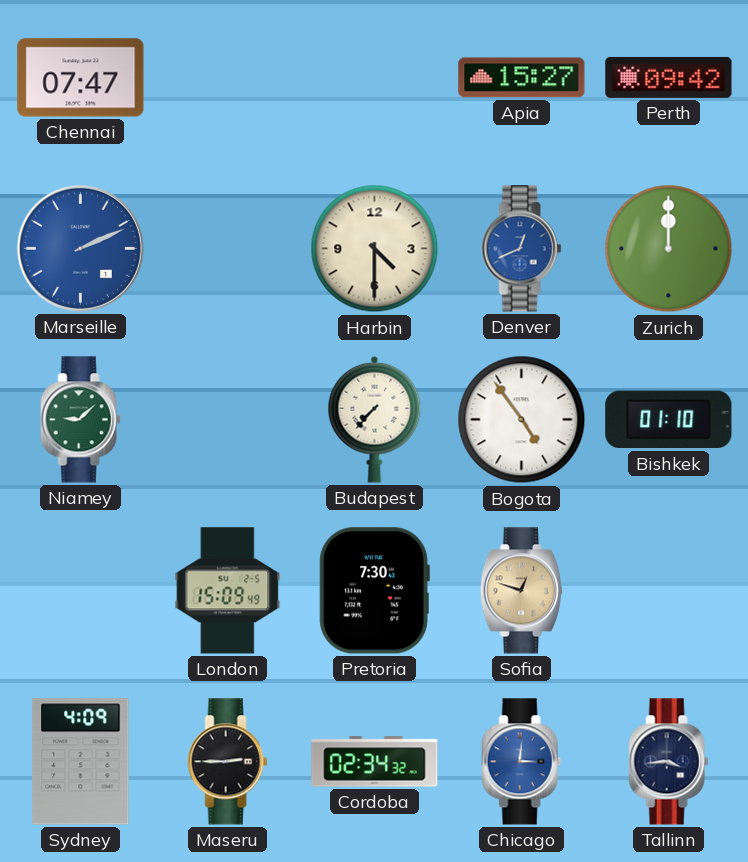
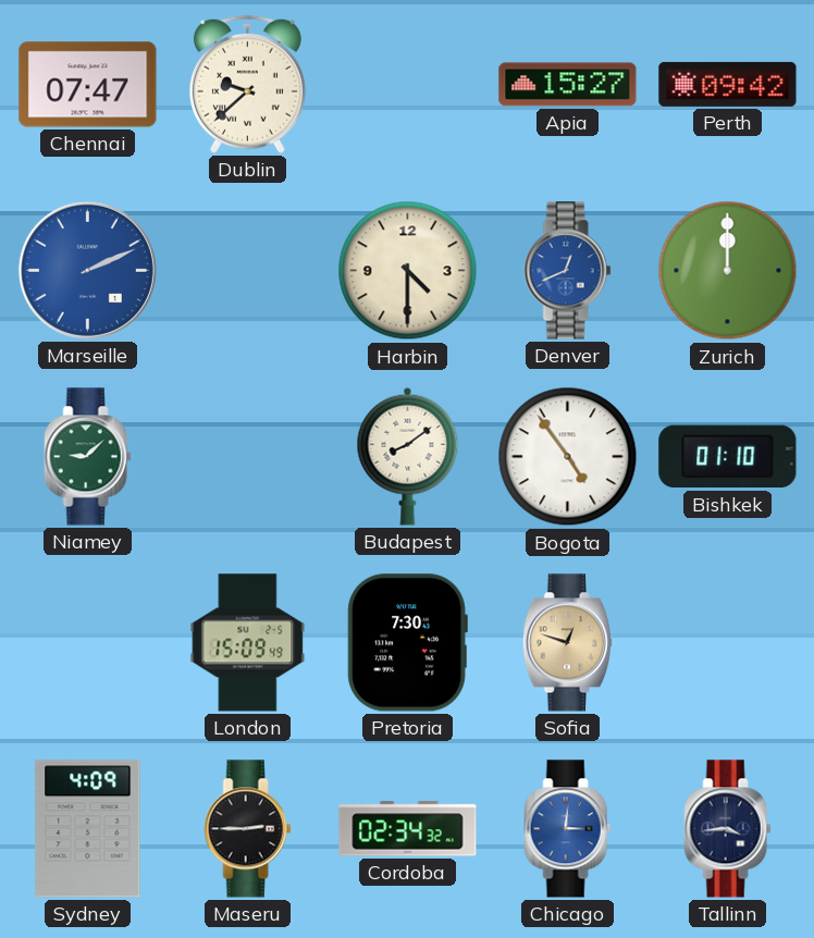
Dublin: none -> 9:38
Budapest: 7:37 -> 8:09
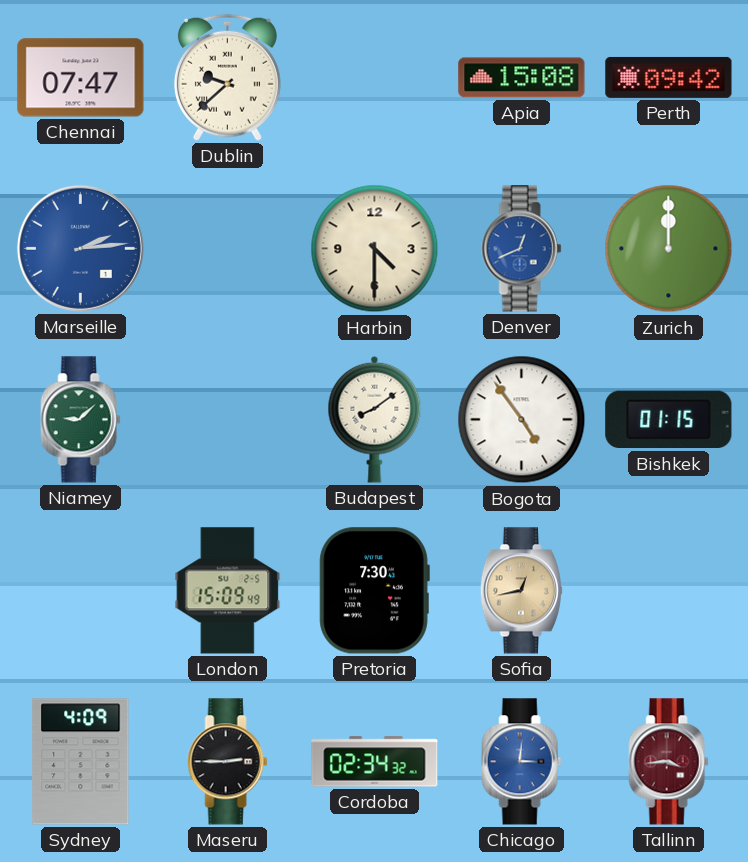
Apia: 15:27 -> 15:08
Marseille: 2:11 -> 2:14
Bishkek: 01:10 -> 01:15
Sofia: 12:48 -> 12:43
Tallinn dial: navy -> burgundy
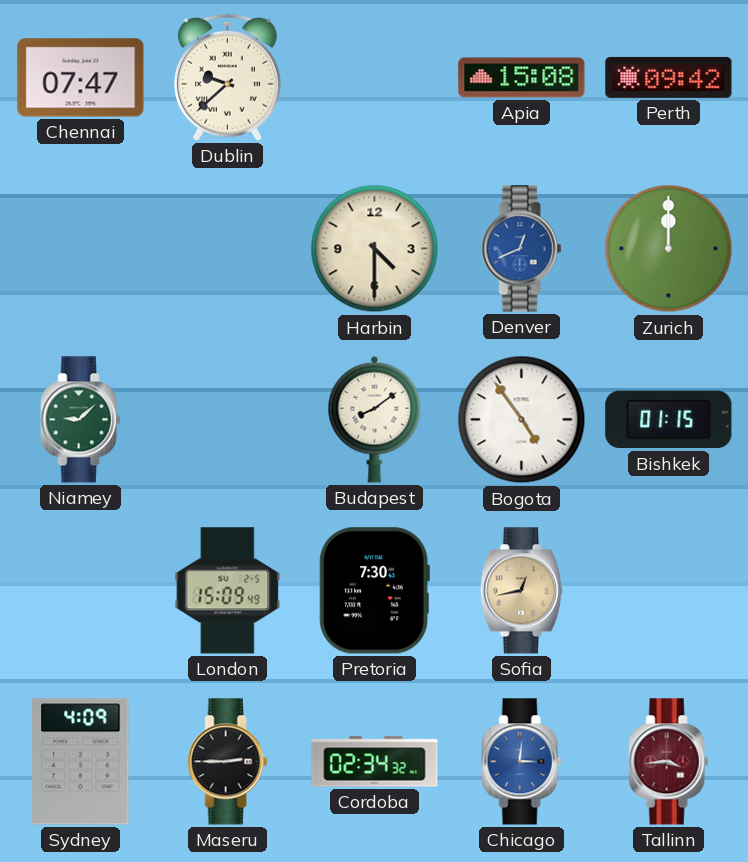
Marseille: 2:14 -> none
